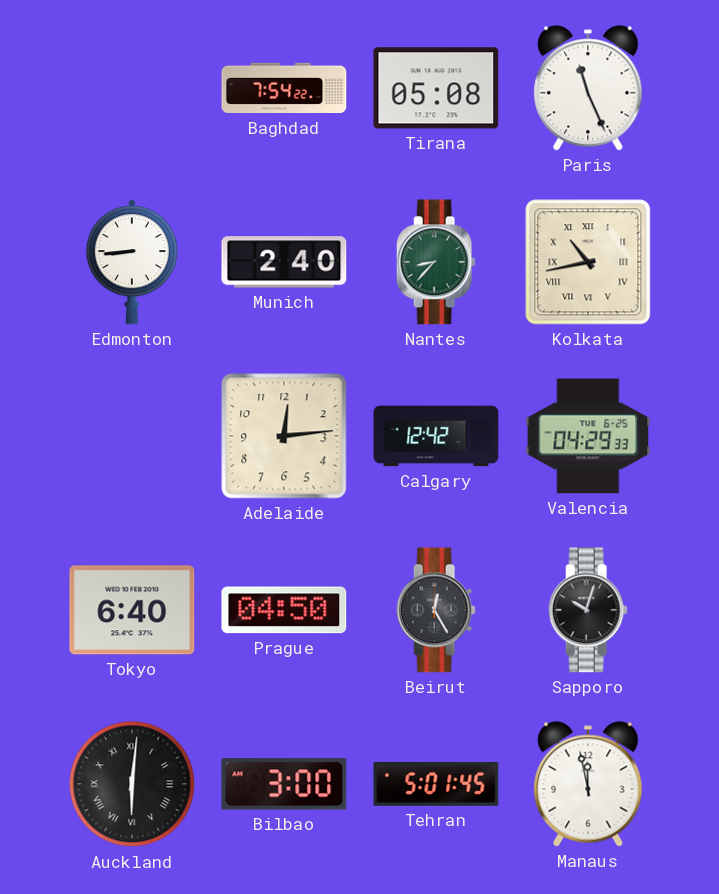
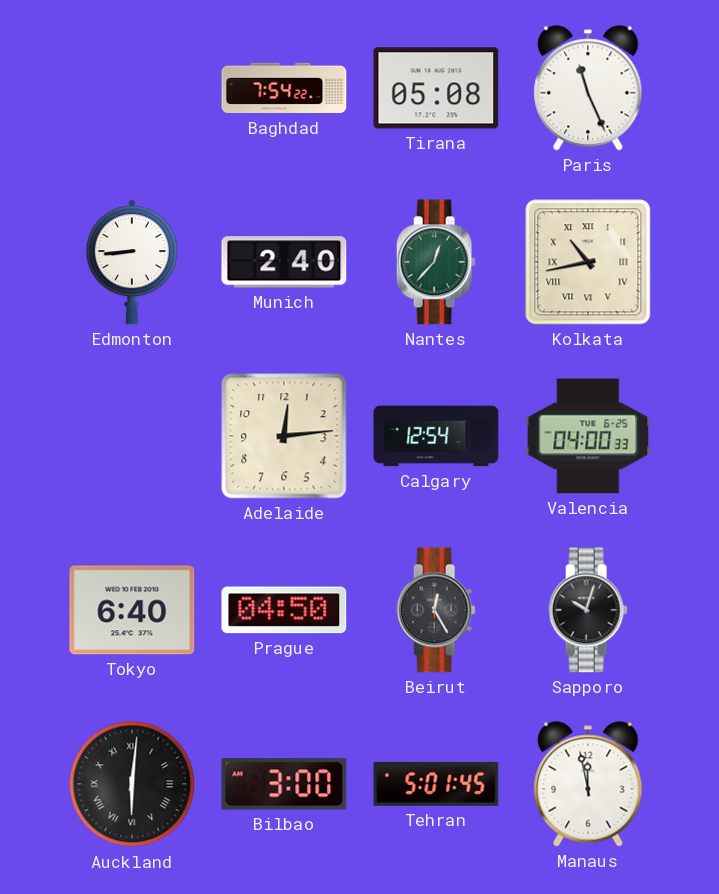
Nantes: 8:37 -> 12:37
Calgary: 12:42 -> 12:54
Valencia: 04:29 -> 04:00
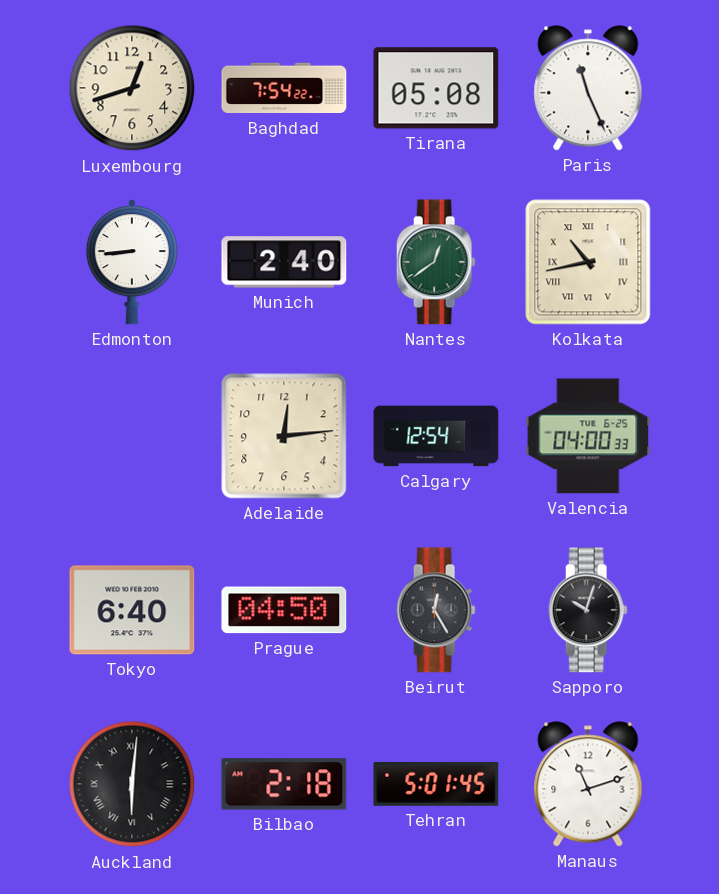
Luxembourg: none -> 12:42
Nantes: 12:37 -> 12:39
Bilbao: 3:00 -> 2:18
Manaus: 11:58 -> 11:12
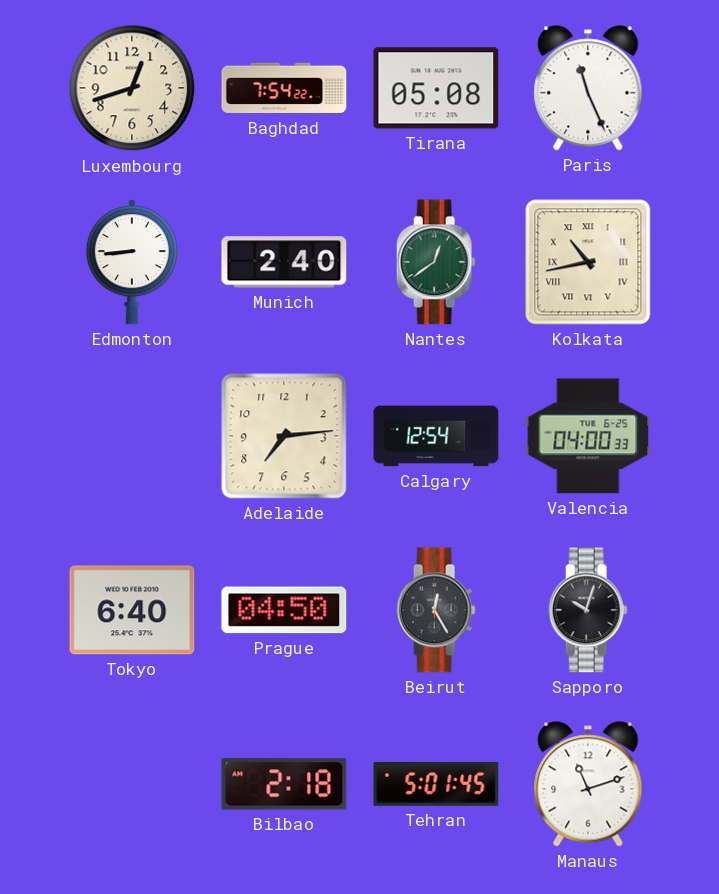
Adelaide: 12:14 -> 7:14
Auckland: 6:01 -> none
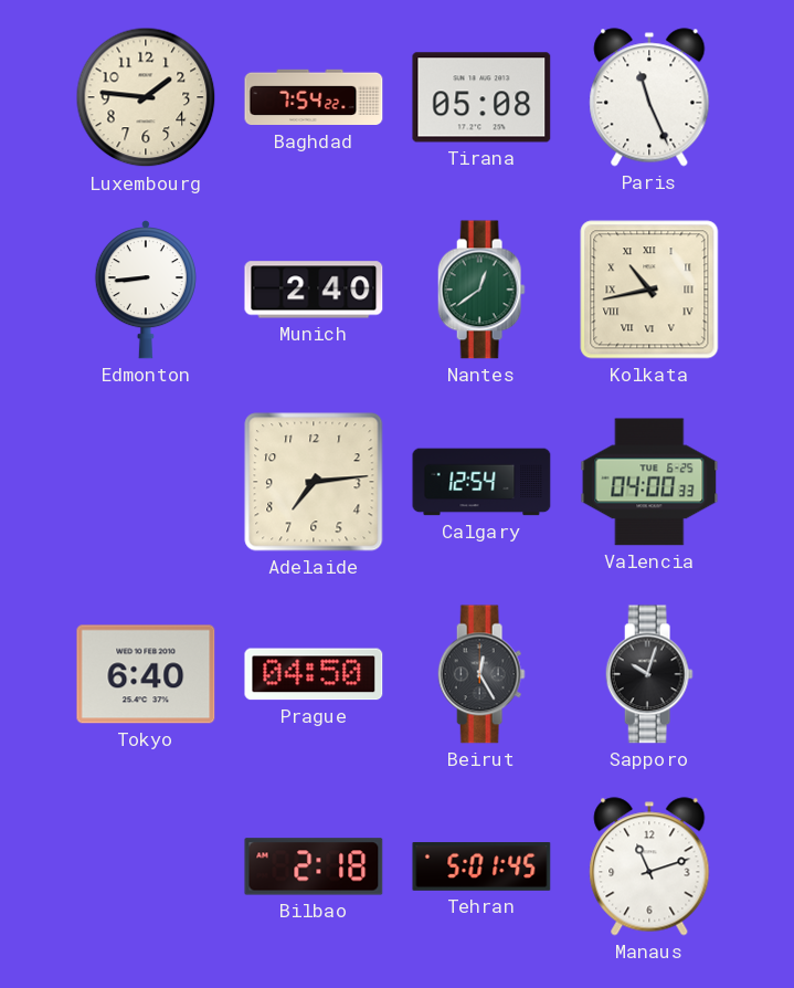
Luxembourg: 12:42 -> 1:46
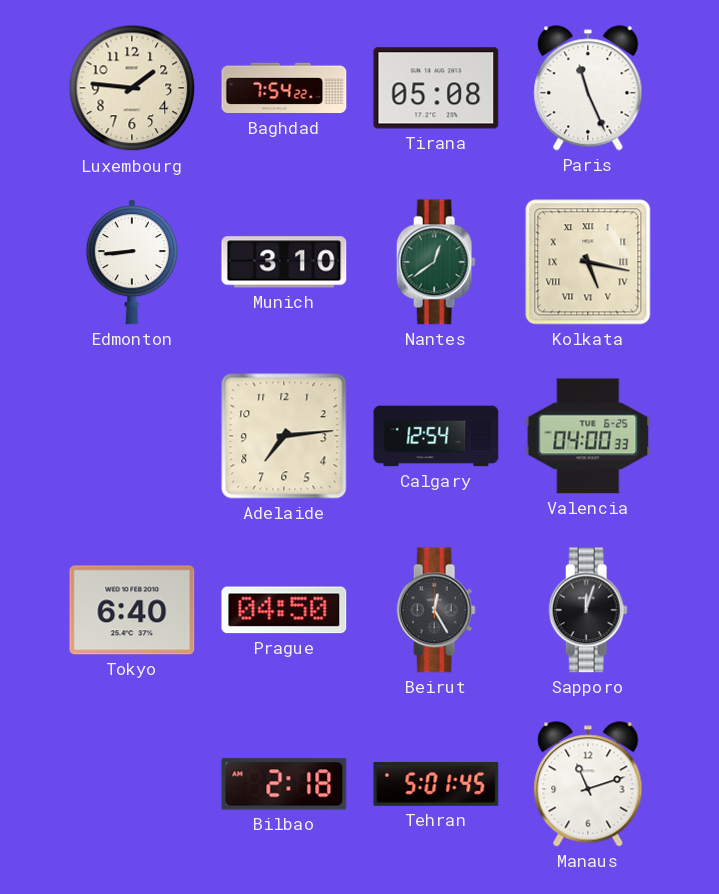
Munich: 2:40 -> 3:10
Kolkata: 10:43 -> 5:17
Sapporo: 10:03 -> 12:03
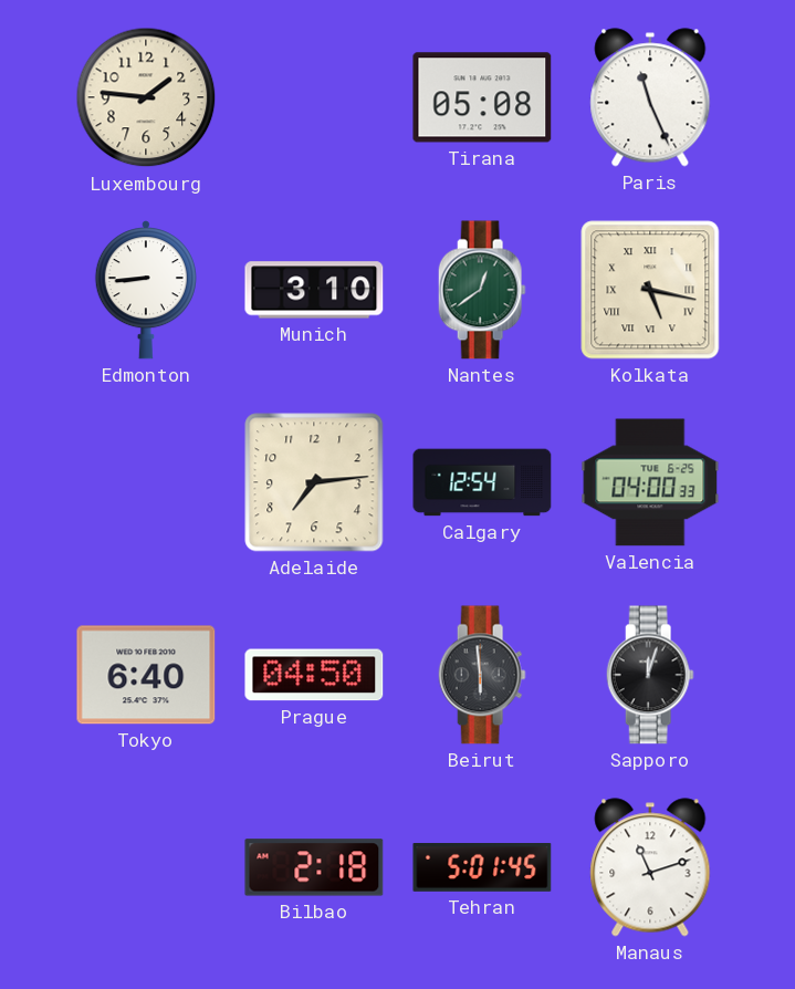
Baghdad: 7:54 -> none
Beirut: 12:25 -> 5:59
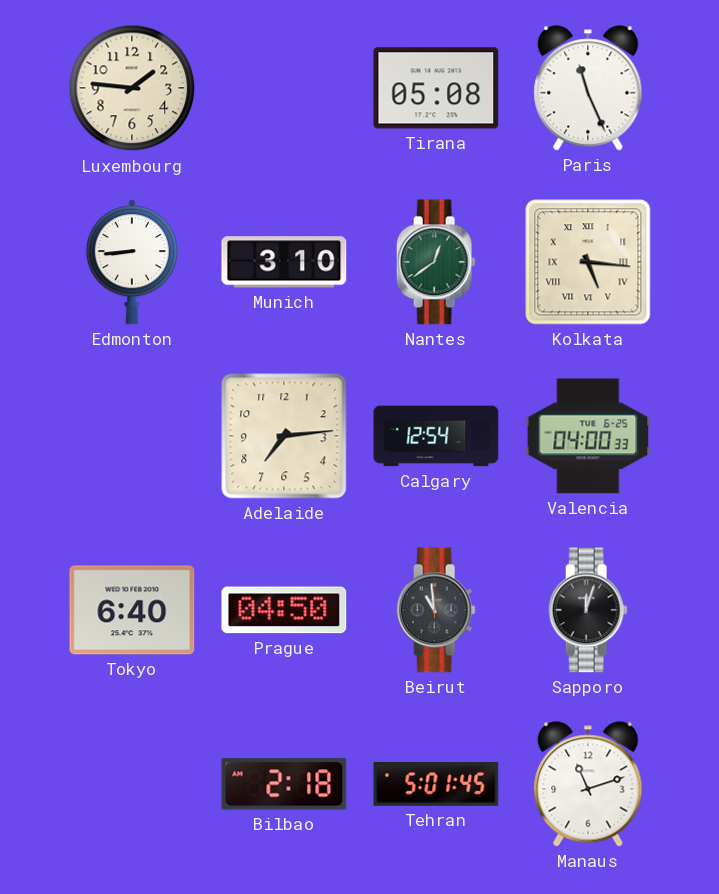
Kolkata: 5:17 -> 5:16
Beirut: 5:59 -> 10:59
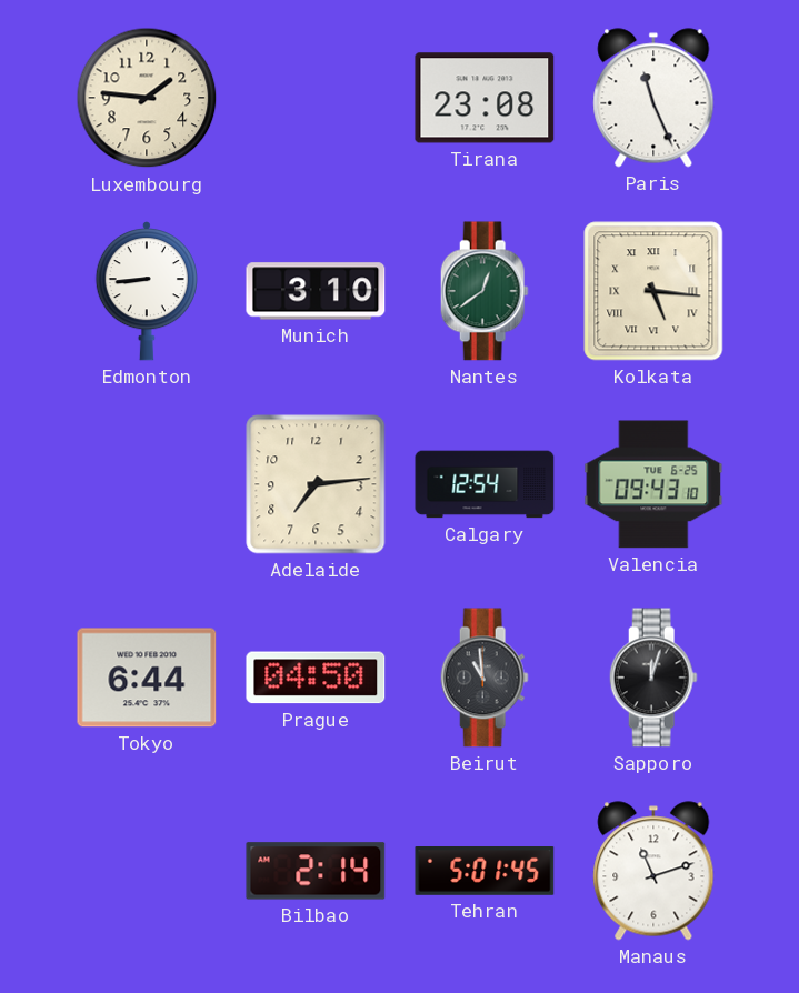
Tirana: 05:08 -> 23:08
Valencia: 04:00 -> 09:43
Tokyo: 6:40 -> 6:44
Bilbao: 2:18 -> 2:14
